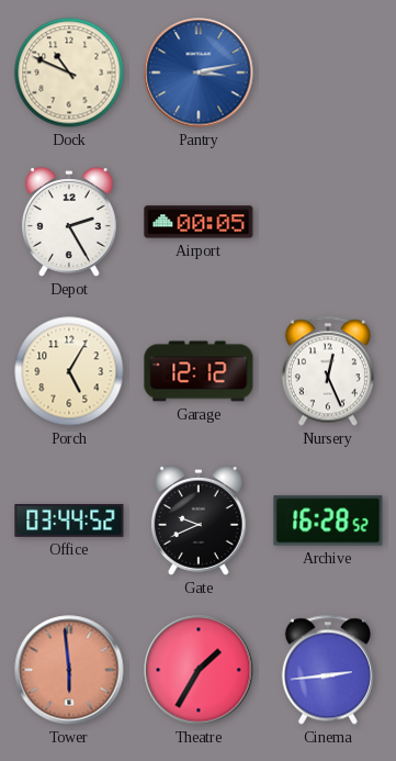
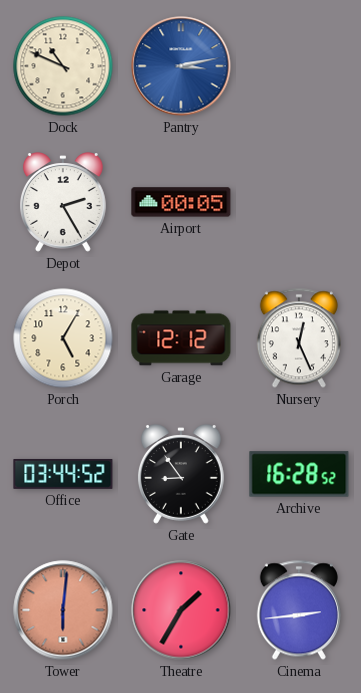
Gate: 9:41 -> 8:54
Tower: 5:59 -> 6:01
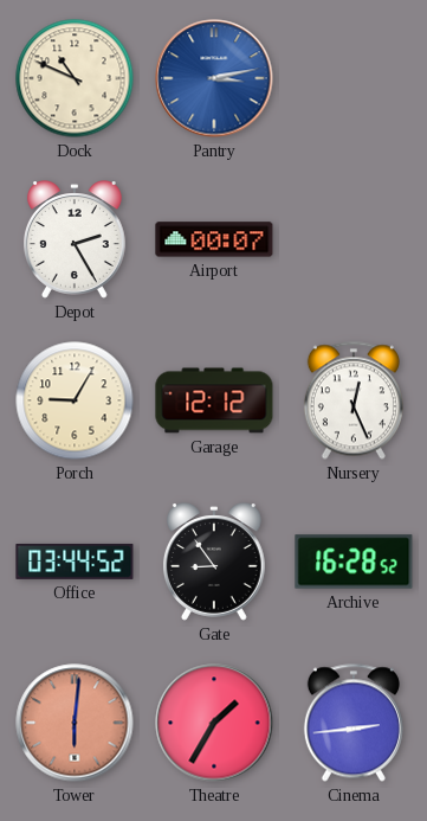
Airport: 00:05 -> 00:07
Porch: 5:05 -> 9:05
